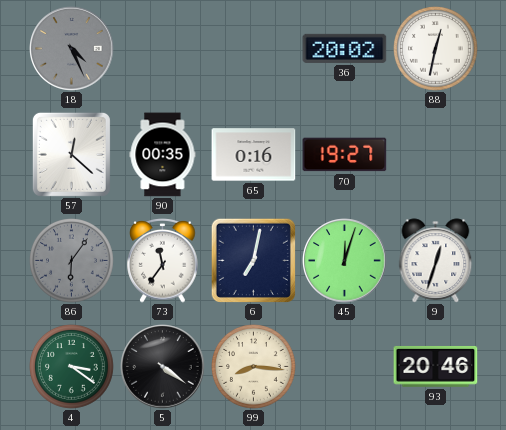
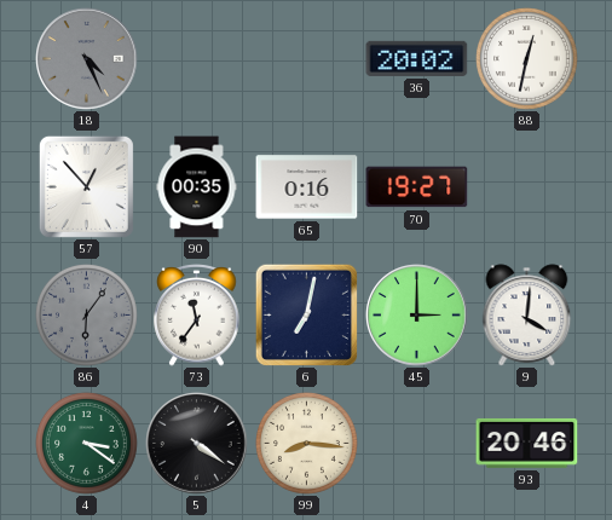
57: 12:22 -> 12:53
45: 12:03 -> 3:00
9: 12:33 -> 4:01
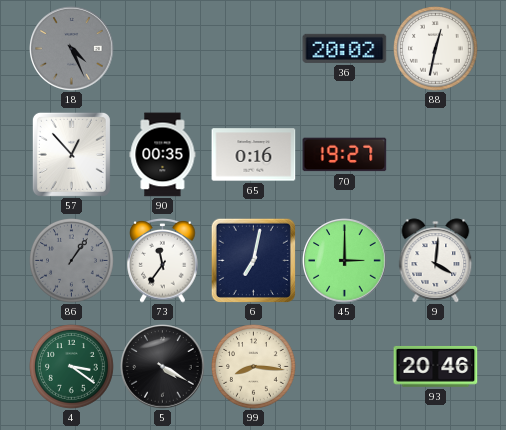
86: 6:06 -> 1:06
5: 4:21 -> 4:20
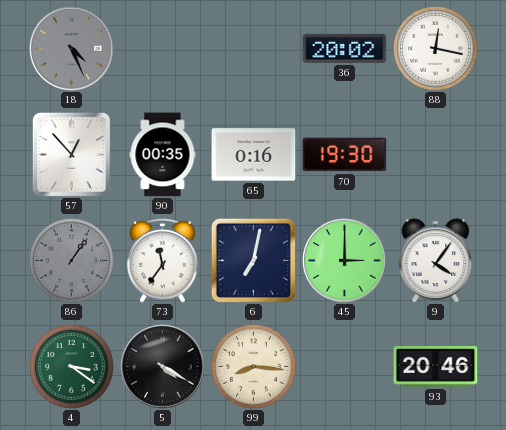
88: 12:32 -> 12:17
70: 19:27 -> 19:30
9: 4:01 -> 4:06
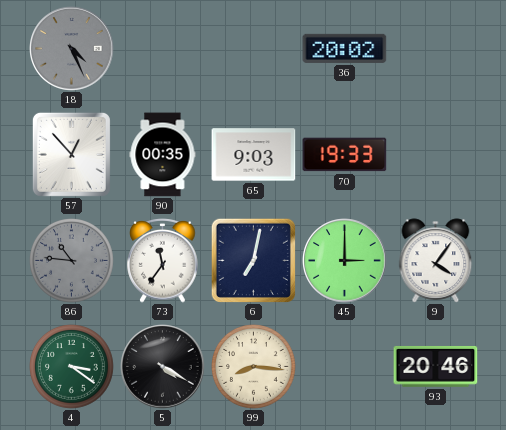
88: 12:17 -> none
65: 0:16 -> 9:03
70: 19:30 -> 19:33
86: 1:06 -> 10:46
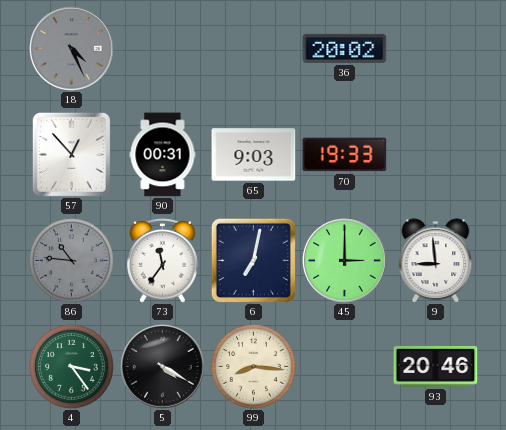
90: 00:35 -> 00:31
9: 4:06 -> 8:59
4: 3:21 -> 3:24
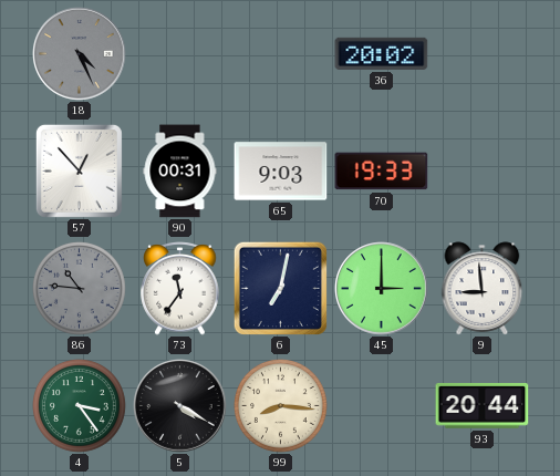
93: 20:46 -> 20:44
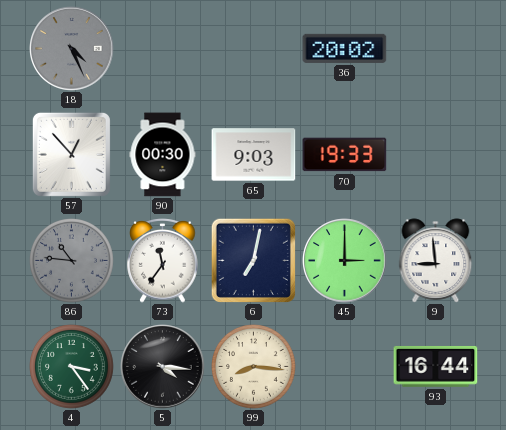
90: 00:31 -> 00:30
5: 4:20 -> 4:16
93: 20:44 -> 16:44
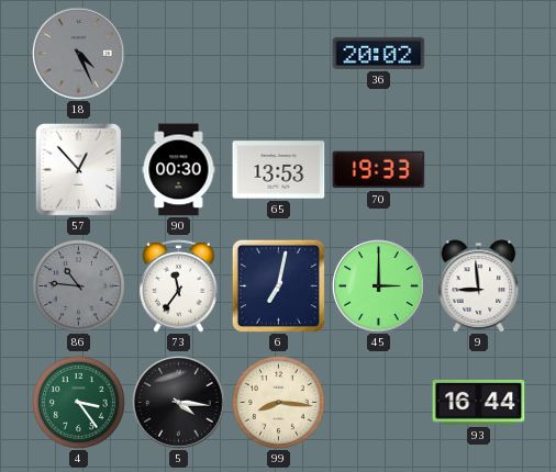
65: 9:03 -> 13:53
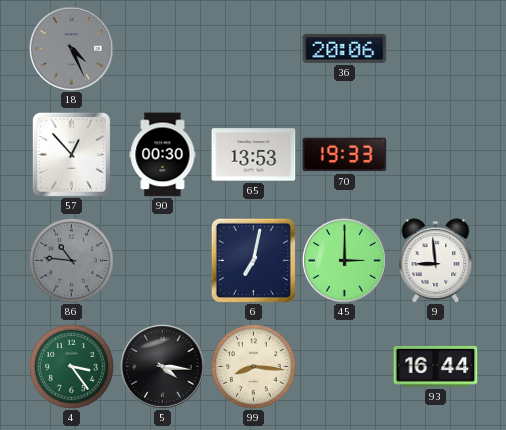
36: 20:02 -> 20:06
73: 11:36 -> none
